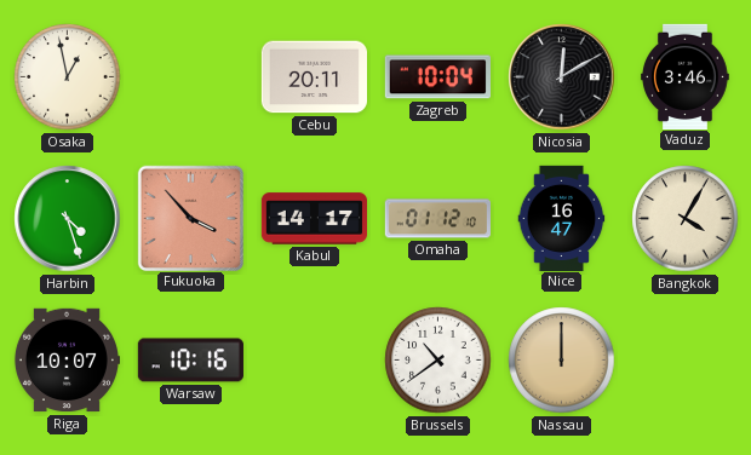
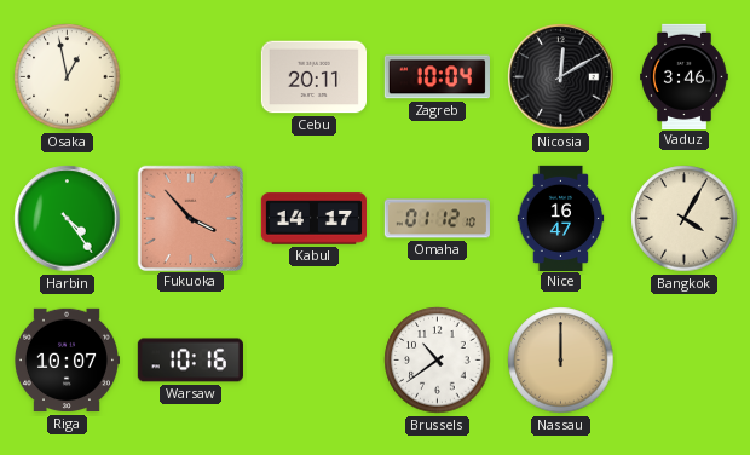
Harbin: 4:27 -> 4:24
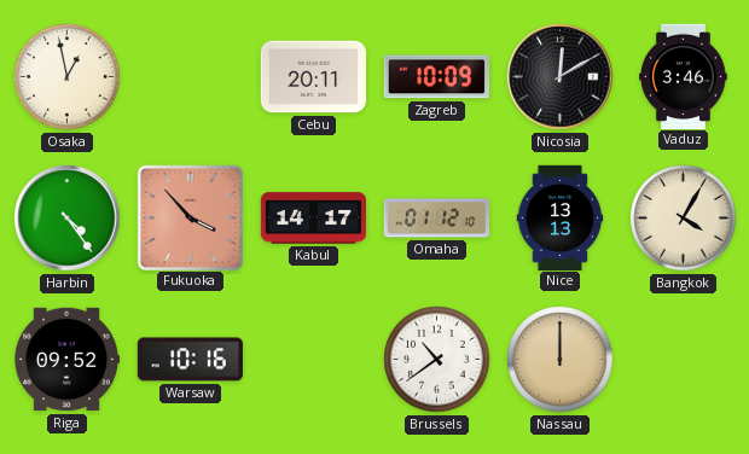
Zagreb: 10:04 -> 10:09
Nice: 16:47 -> 13:13
Riga: 10:07 -> 09:52
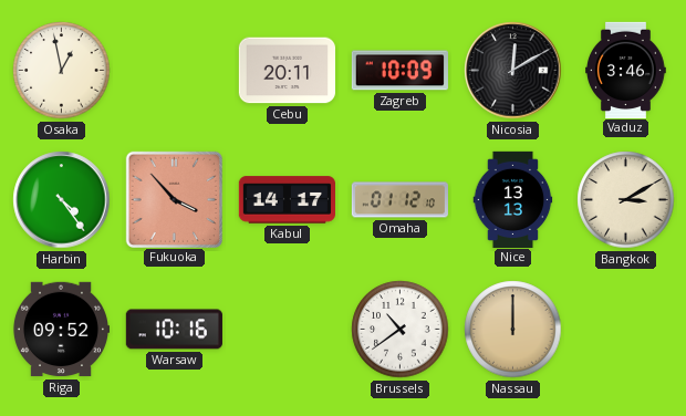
Bangkok: 4:05 -> 3:10
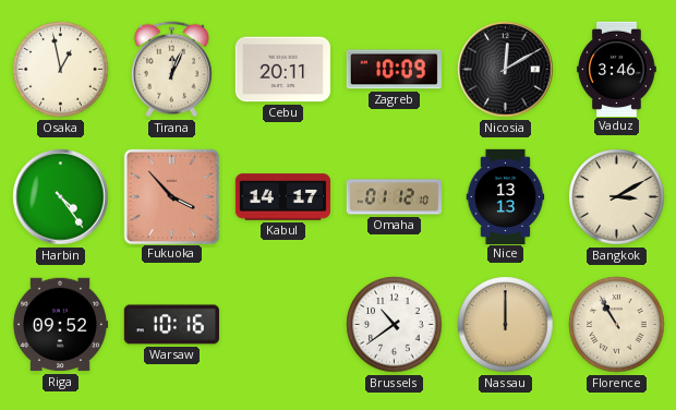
Tirana: none -> 12:04
Florence: none -> 10:55
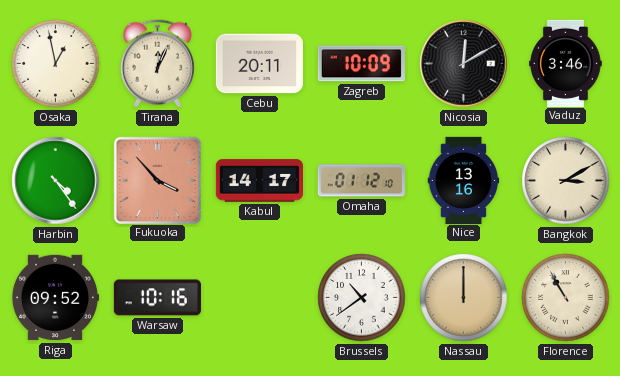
Nice: 13:13 -> 13:16
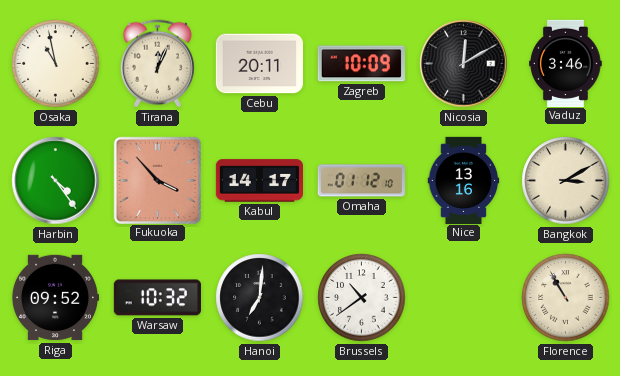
Osaka: 12:58 -> 10:58
Warsaw: 10:16 -> 10:32
Hanoi: none -> 7:01
Nassau: 12:00 -> none
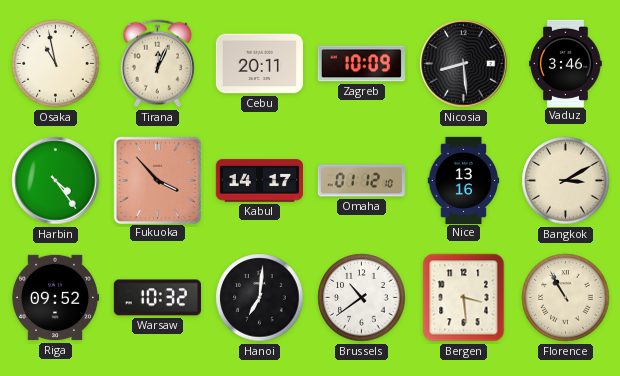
Nicosia: 12:10 -> 8:29
Bergen: none -> 3:29
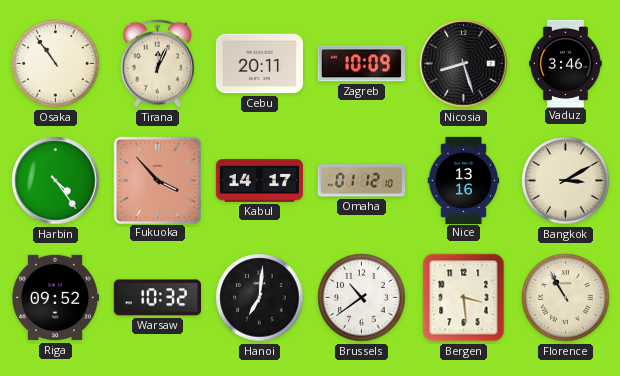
Osaka: 10:58 -> 10:54
Nicosia: 8:29 -> 8:27
